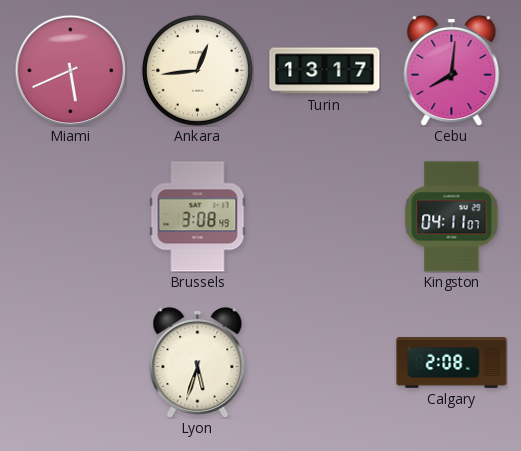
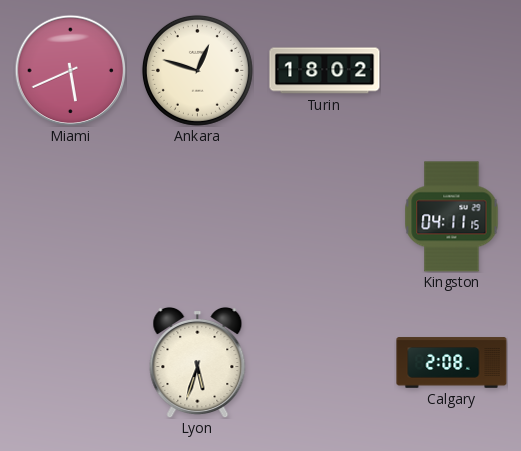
Ankara: 12:44 -> 12:48
Turin: 13:17 -> 18:02
Cebu: 8:01 -> none
Brussels: 3:08 -> none
Kingston: 04:11:07 -> 04:11:15
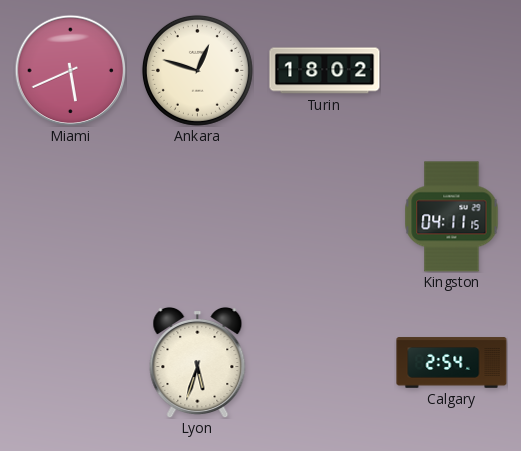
Calgary: 2:08 -> 2:54
